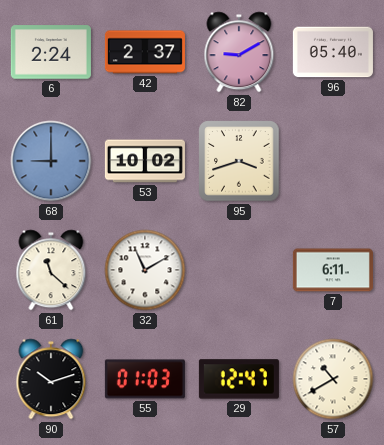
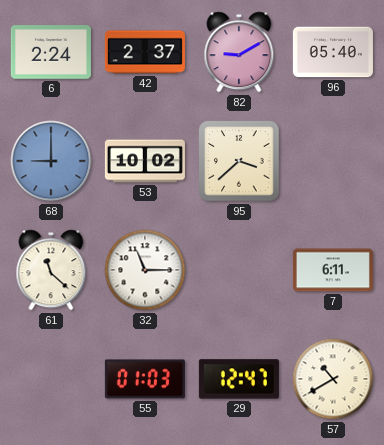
95: 3:42 -> 3:38
32: 11:10 -> 11:15
90: 10:12 -> none
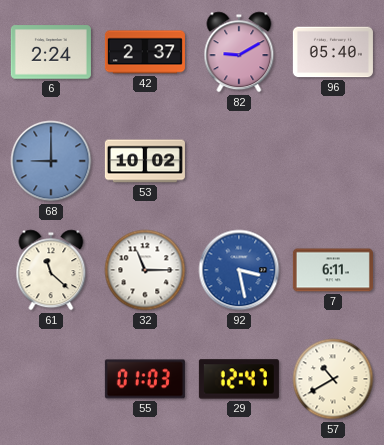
95: 3:38 -> none
92: none -> 3:28
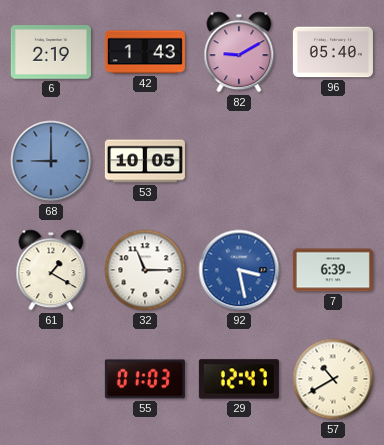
6: 2:24 -> 2:19
42: 2:37 -> 1:43
53: 10:02 -> 10:05
61: 11:22 -> 1:20
7: 6:11 -> 6:39
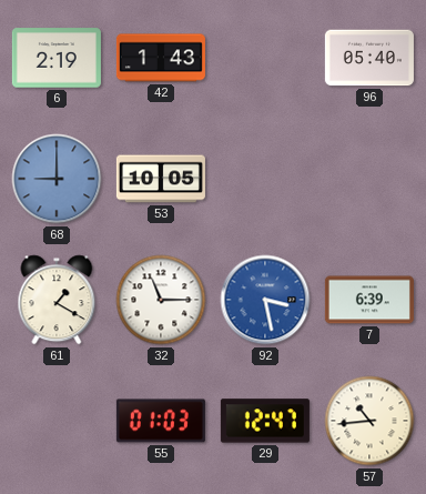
82: 9:10 -> none
57: 10:40 -> 10:44
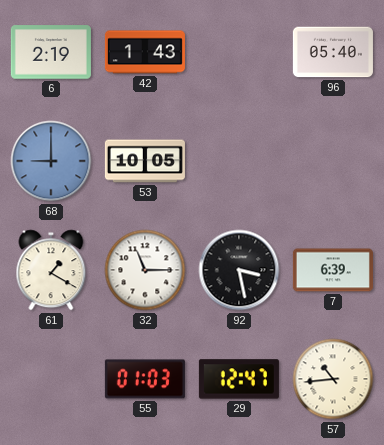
92 dial: blue -> black
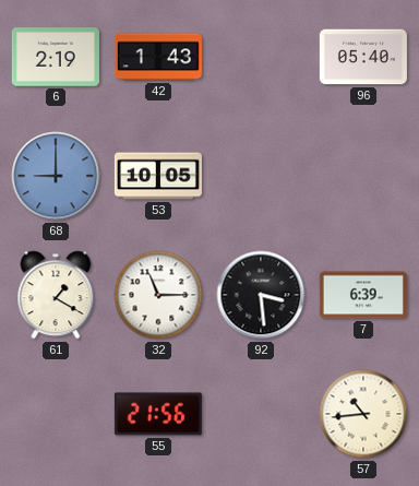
92: 3:28 -> 3:29
55: 01:03 -> 21:56
29: 12:47 -> none
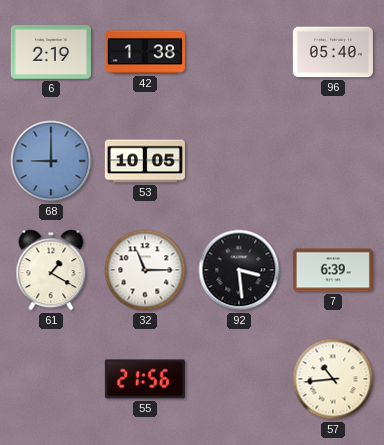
42: 1:43 -> 1:38
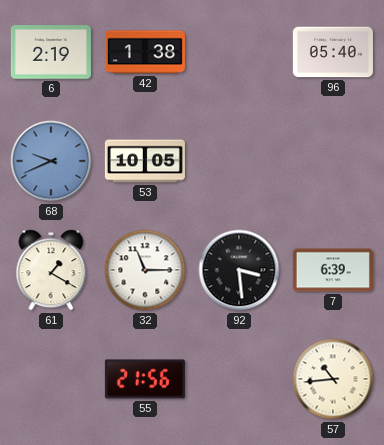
68: 9:00 -> 9:41
